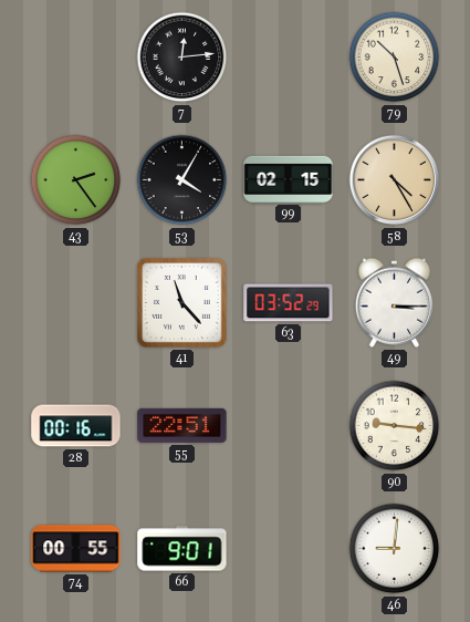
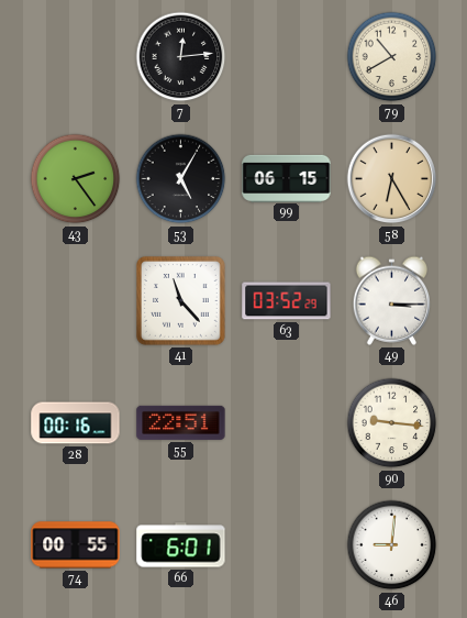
79: 10:27 -> 10:40
53: 4:05 -> 5:05
99: 02:15 -> 06:15
58: 4:25 -> 6:25
66: 9:01 -> 6:01
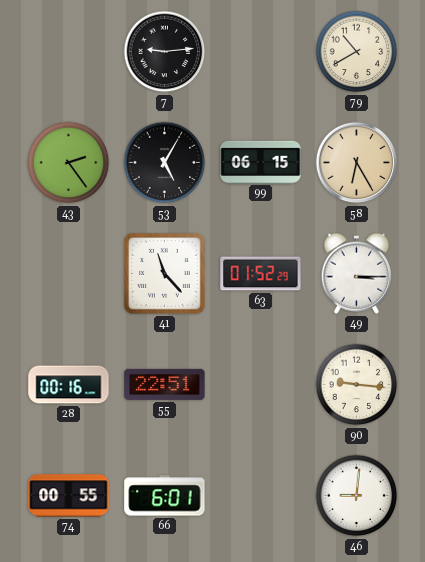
7: 12:14 -> 9:14
63: 03:52 -> 01:52
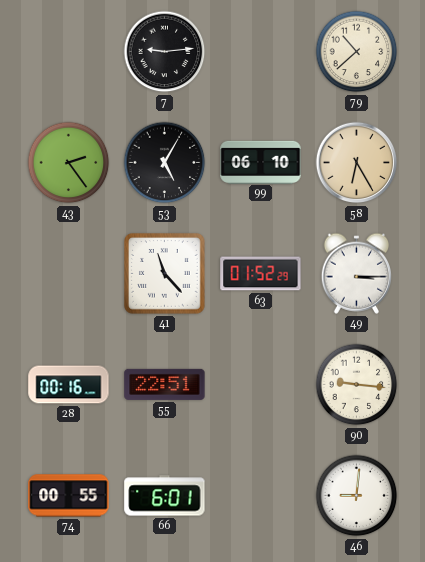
79: 10:40 -> 10:38
99: 06:15 -> 06:10
